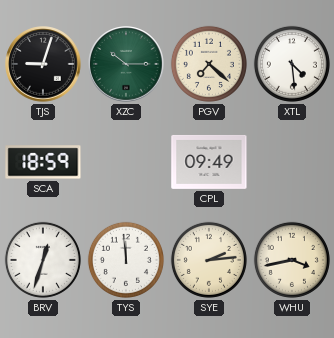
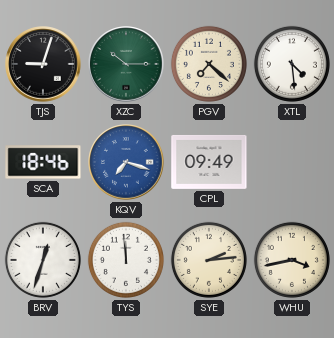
SCA: 18:59 -> 18:46
KQV: none -> 7:18
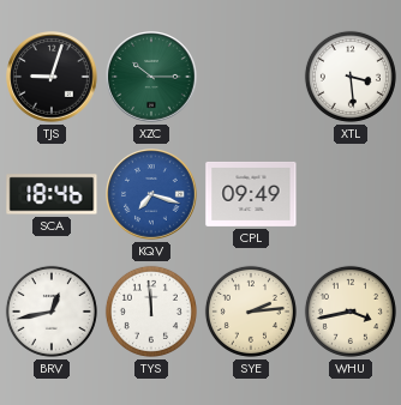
PGV: 7:22 -> none
XTL: 4:29 -> 3:29
BRV: 12:33 -> 12:43
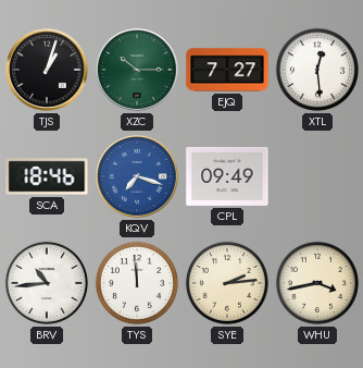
TJS: 9:03 -> 1:03
EJQ: none -> 7:27
XTL: 3:29 -> 12:29
BRV: 12:43 -> 10:44
